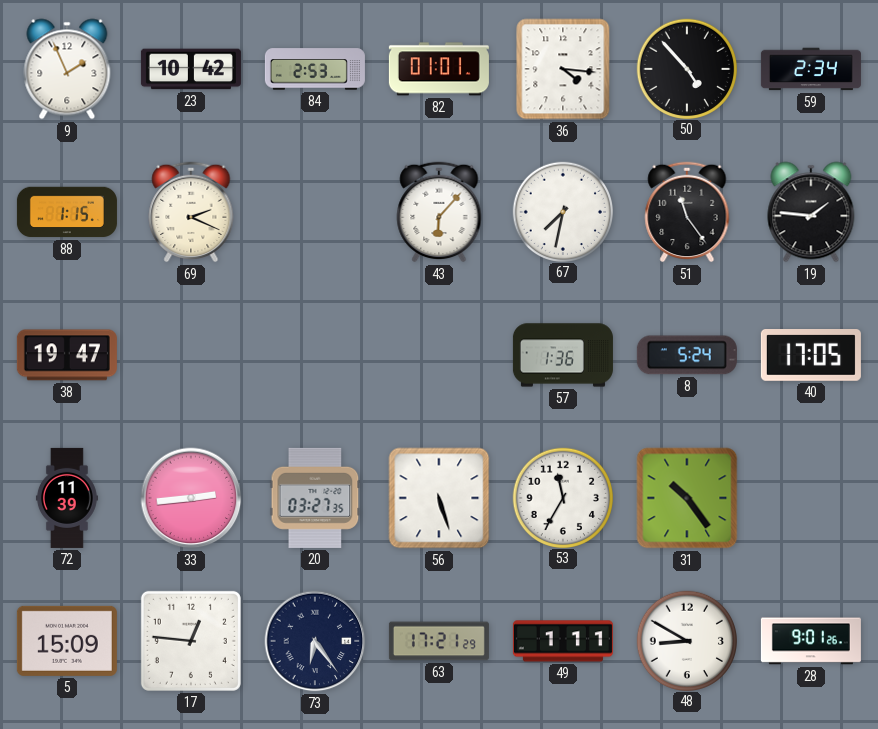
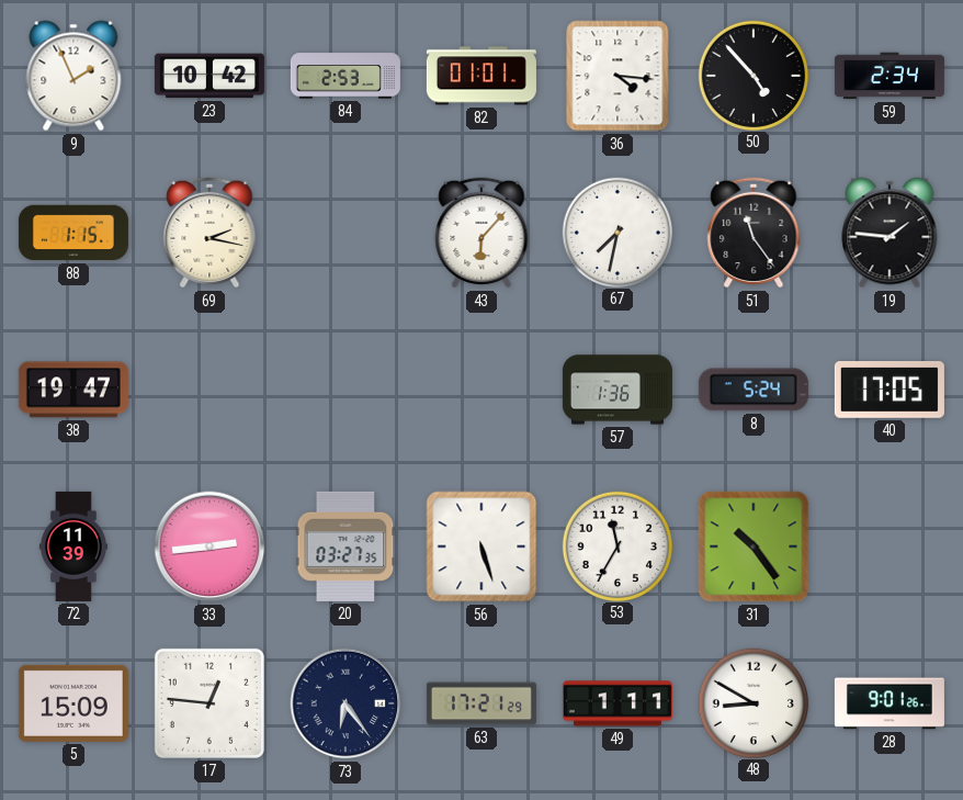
69: 2:19 -> 2:17
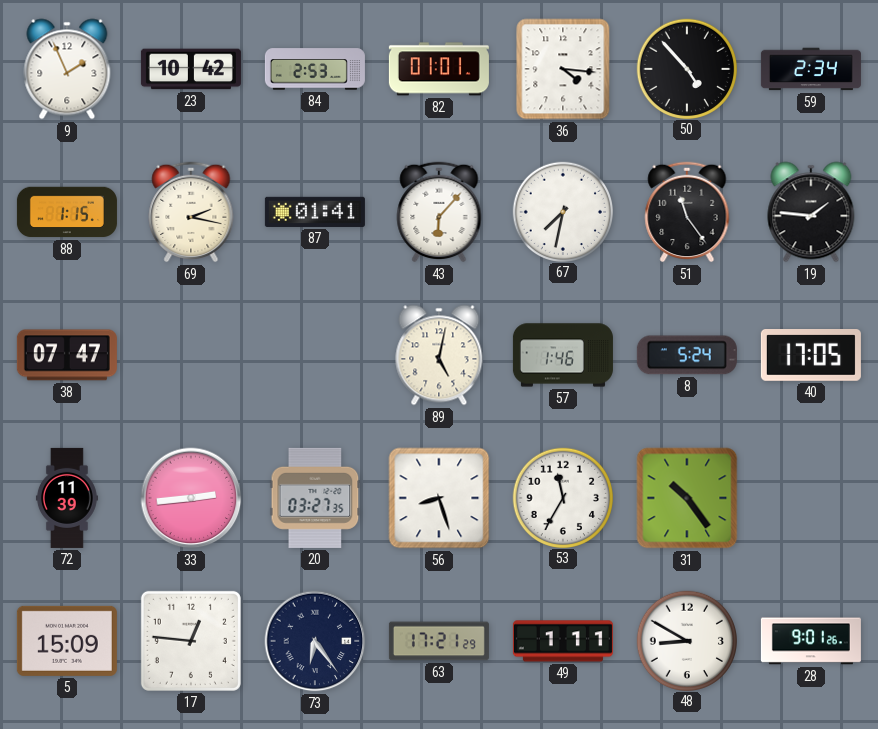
87: none -> 01:41
38: 19:47 -> 07:47
89: none -> 5:02
57: 1:36 -> 1:46
56: 5:27 -> 8:27
